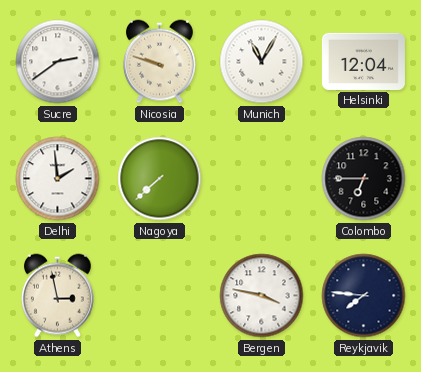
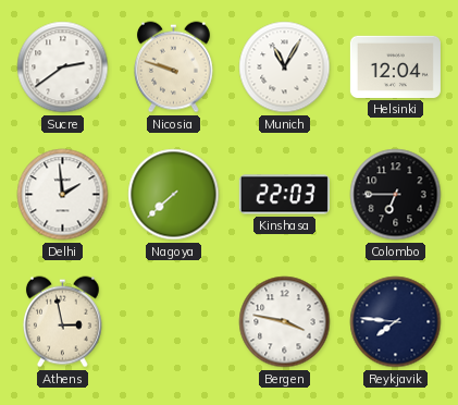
Kinshasa: none -> 22:03
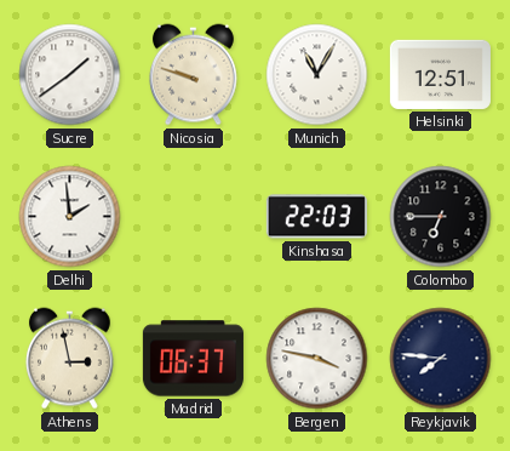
Sucre: 2:39 -> 1:39
Helsinki: 12:04 -> 12:51
Nagoya: 7:38 -> none
Madrid: none -> 06:37
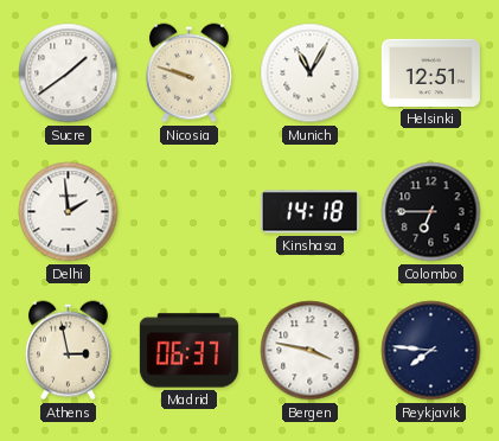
Kinshasa: 22:03 -> 14:18
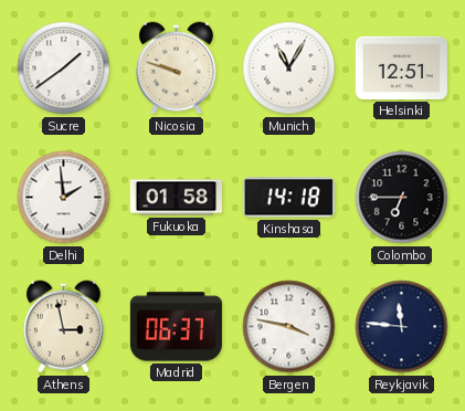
Fukuoka: none -> 01:58
Reykjavik: 7:46 -> 11:46
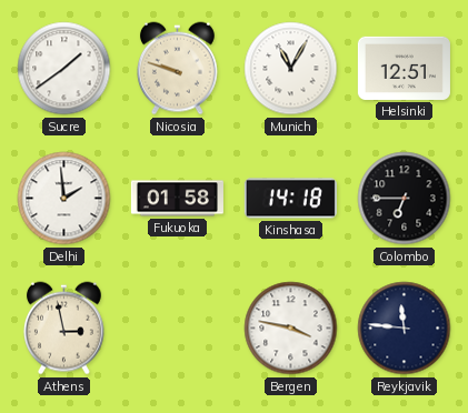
Madrid: 06:37 -> none
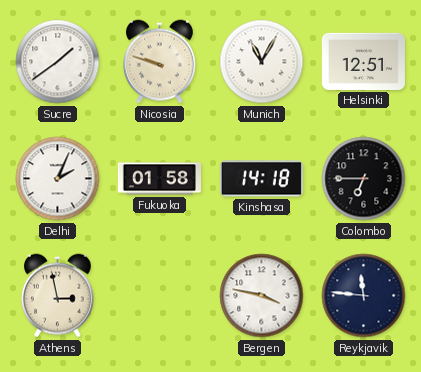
Delhi: 1:59 -> 2:04
